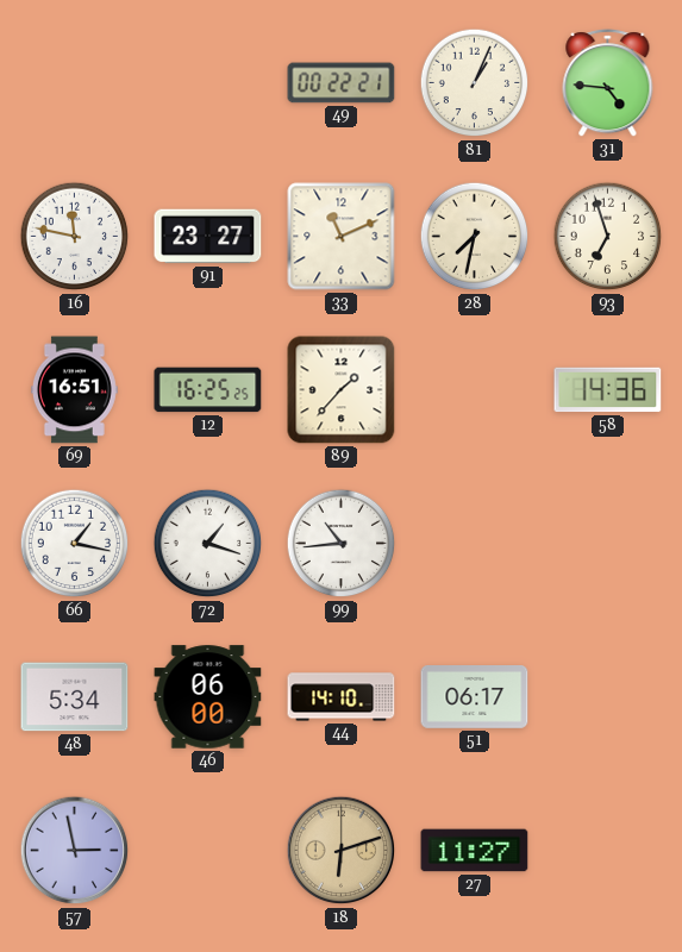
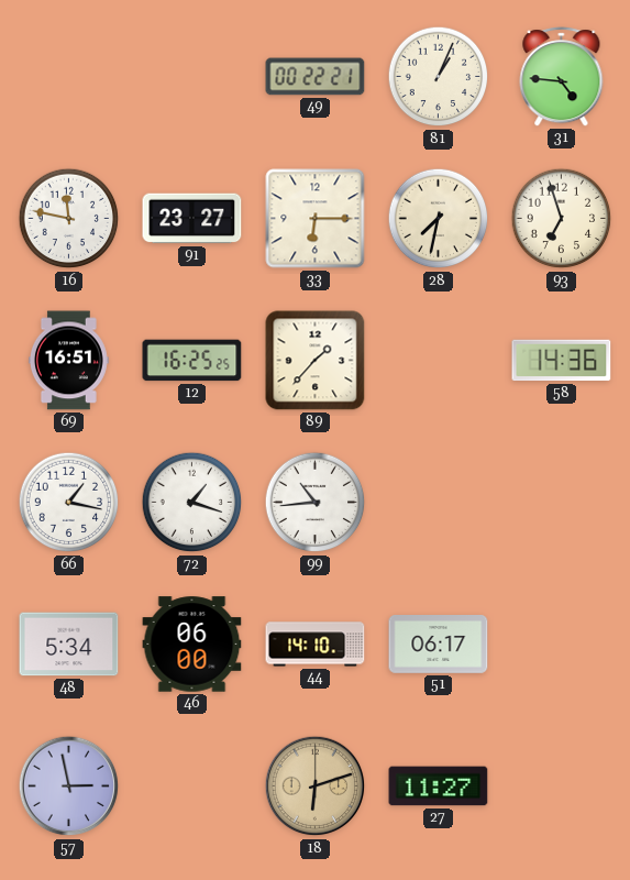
33: 11:11 -> 6:15
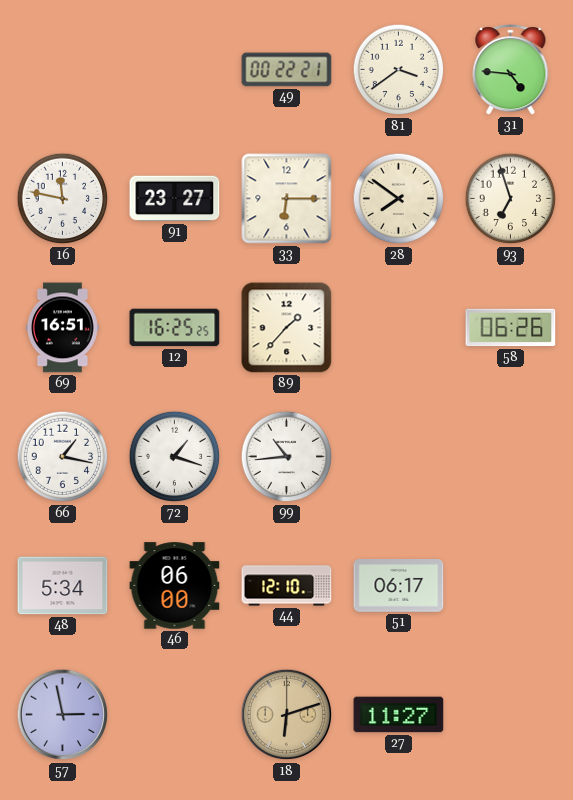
81: 1:04 -> 3:39
28: 7:32 -> 7:51
58: 14:36 -> 06:26
44: 14:10 -> 12:10
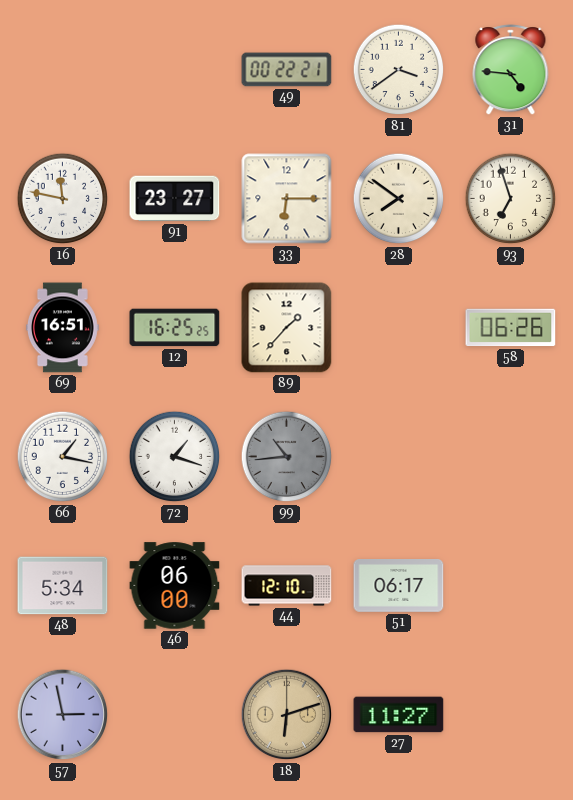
99 dial: white -> grey
